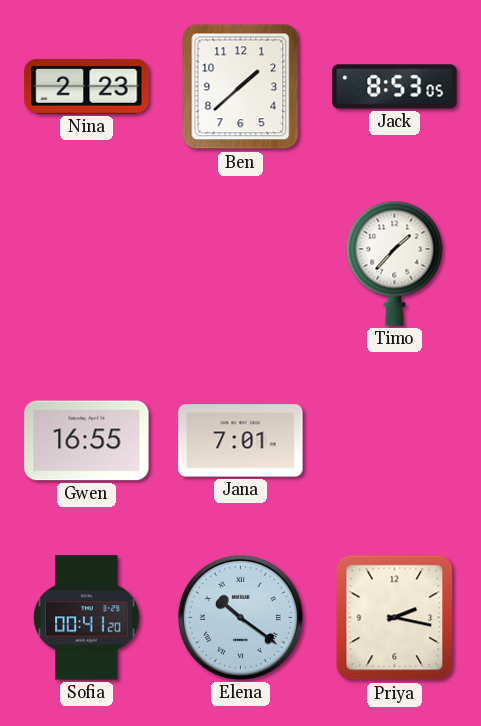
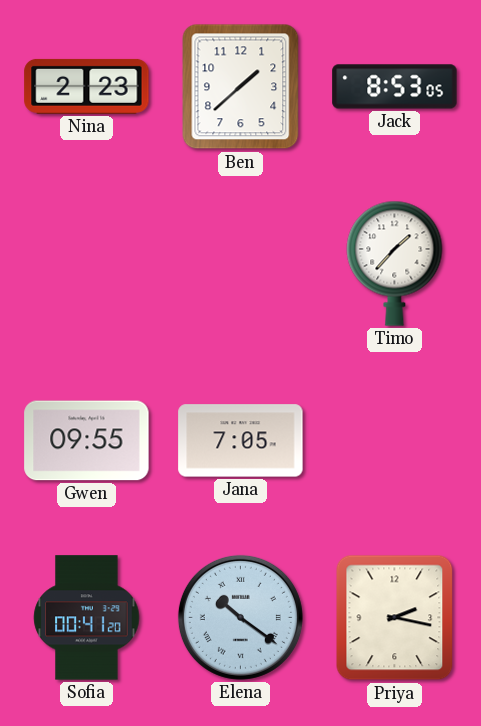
Gwen: 16:55 -> 09:55
Jana: 7:01 -> 7:05
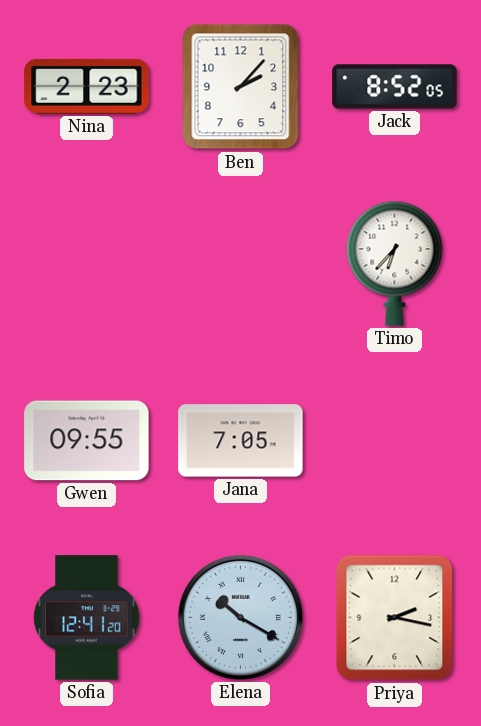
Ben: 1:38 -> 2:07
Jack: 8:53 -> 8:52
Timo: 1:37 -> 6:37
Sofia: 00:41 -> 12:41
Elena: 10:21 -> 10:20
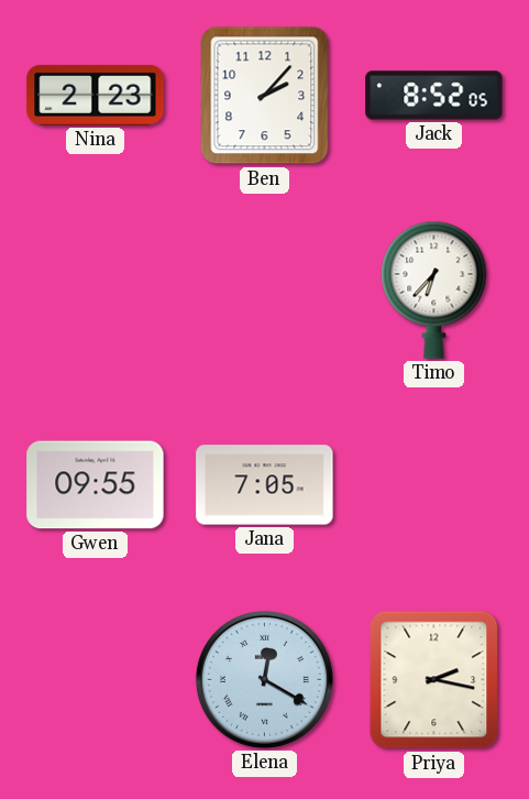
Sofia: 12:41 -> none
Elena: 10:20 -> 12:20
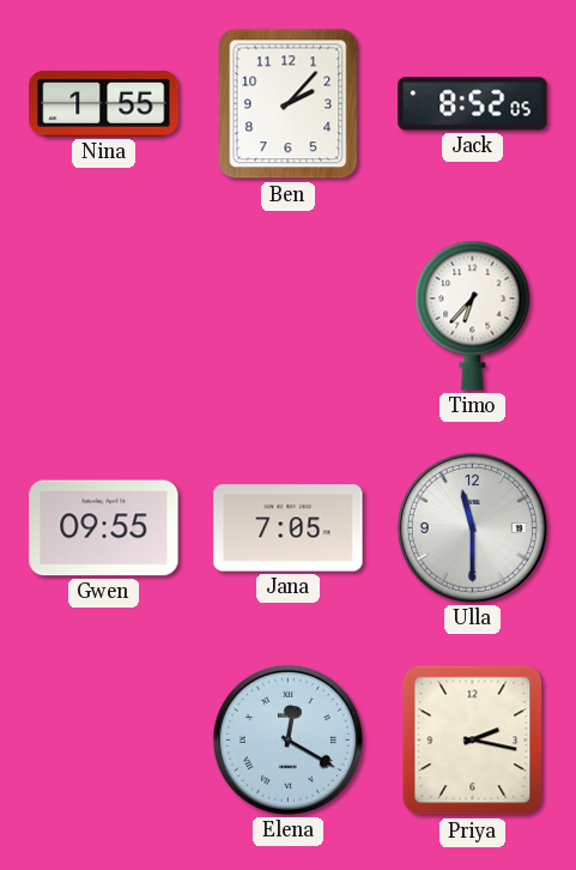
Nina: 2:23 -> 1:55
Ulla: none -> 11:30
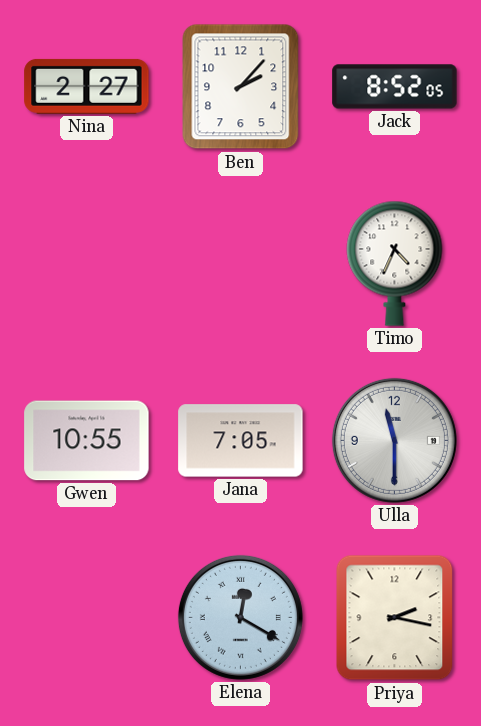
Nina: 1:55 -> 2:27
Timo: 6:37 -> 4:34
Gwen: 09:55 -> 10:55
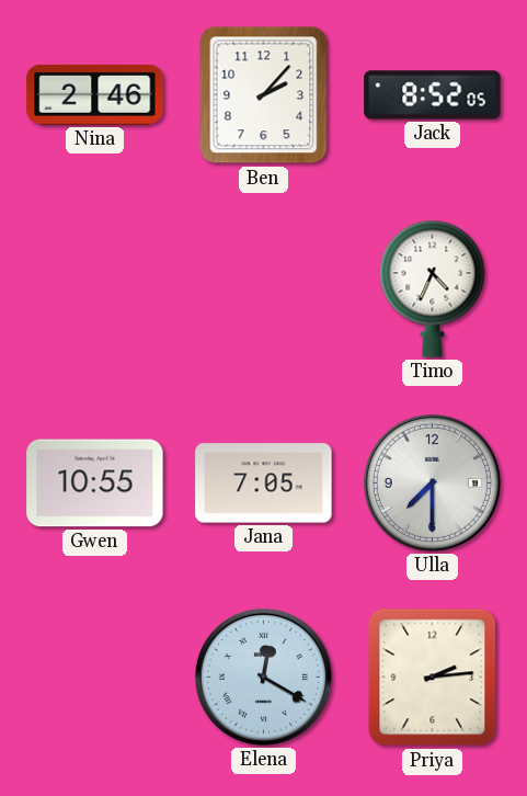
Nina: 2:27 -> 2:46
Ulla: 11:30 -> 7:30
Priya: 2:17 -> 2:14
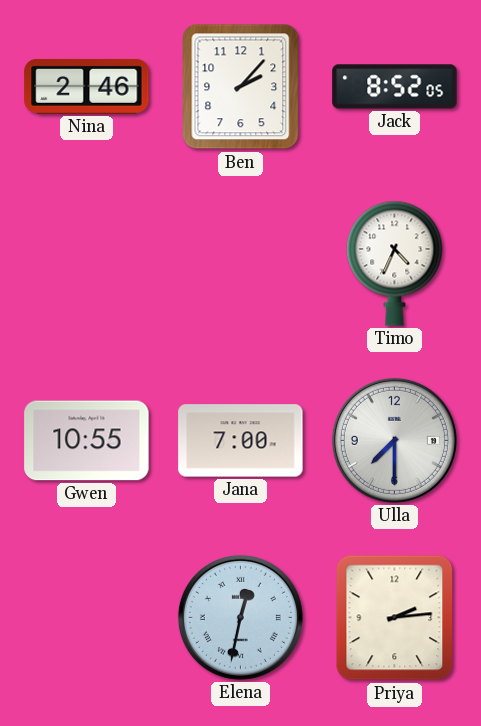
Jana: 7:05 -> 7:00
Elena: 12:20 -> 12:32
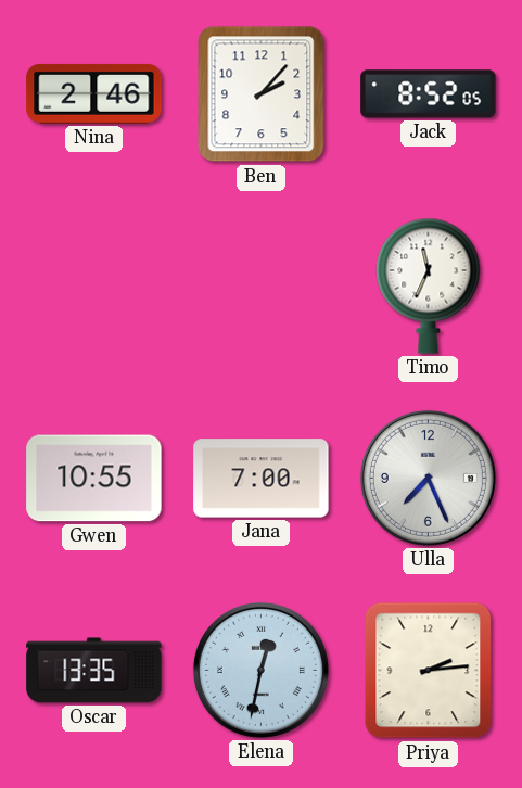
Timo: 4:34 -> 11:34
Ulla: 7:30 -> 7:26
Oscar: none -> 13:35
